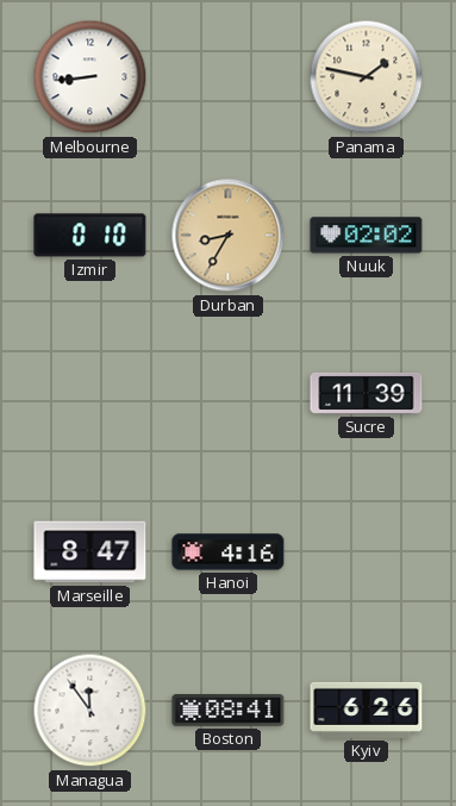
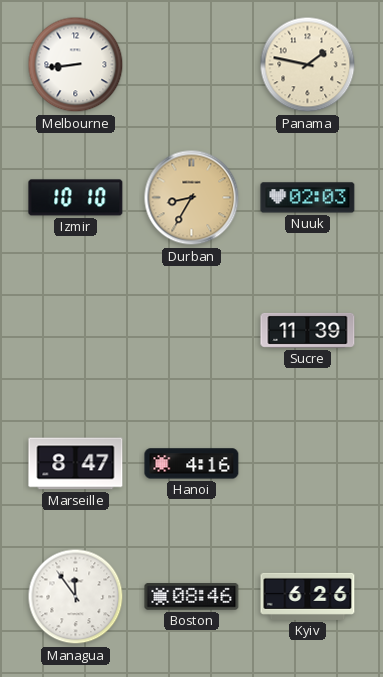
Izmir: 0:10 -> 10:10
Nuuk: 02:02 -> 02:03
Boston: 08:41 -> 08:46
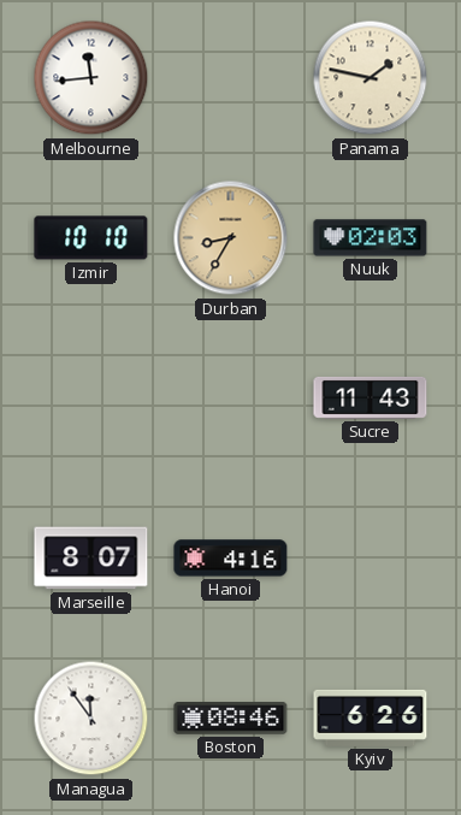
Melbourne: 8:44 -> 11:44
Sucre: 11:39 -> 11:43
Marseille: 8:47 -> 8:07
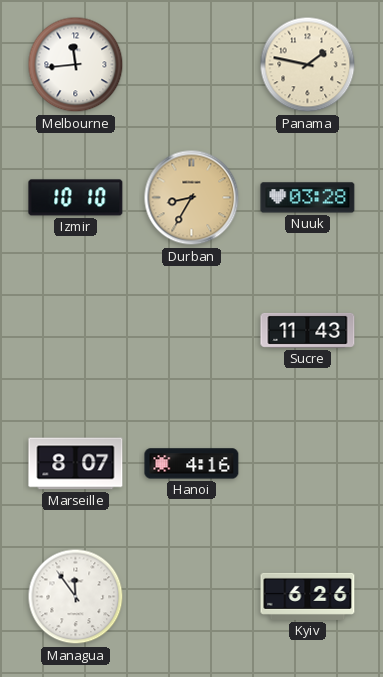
Nuuk: 02:03 -> 03:28
Boston: 08:46 -> none
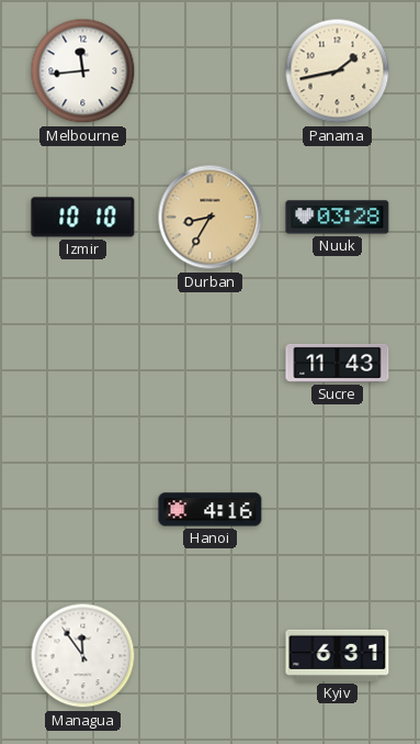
Panama: 1:47 -> 1:43
Marseille: 8:07 -> none
Kyiv: 6:26 -> 6:31
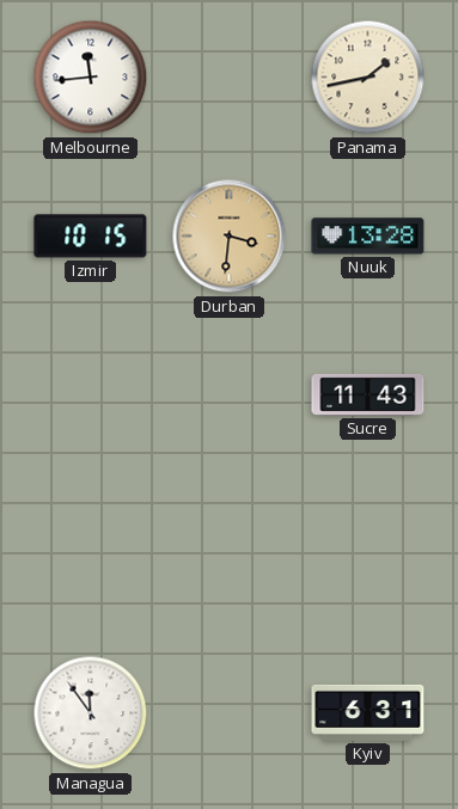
Izmir: 10:10 -> 10:15
Durban: 8:35 -> 3:31
Nuuk: 03:28 -> 13:28
Hanoi: 4:16 -> none
